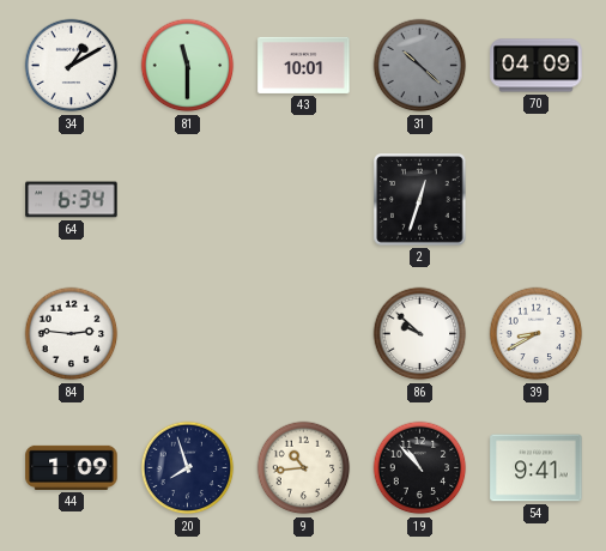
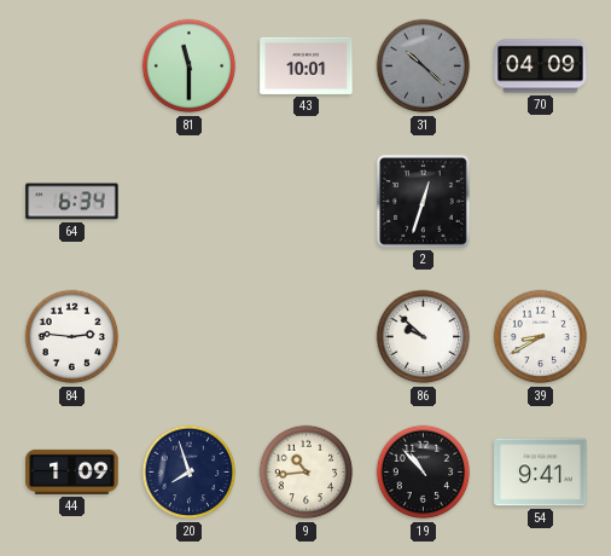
34: 1:10 -> none
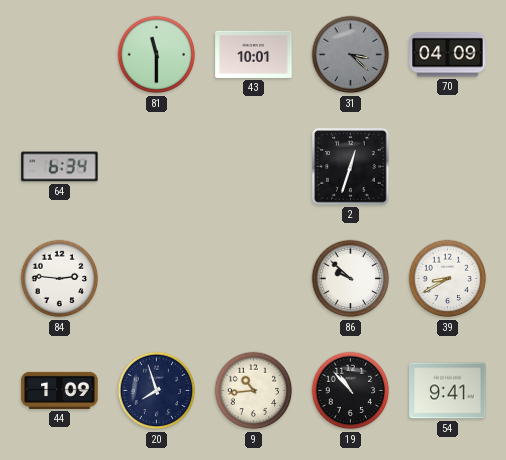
31: 10:22 -> 3:22
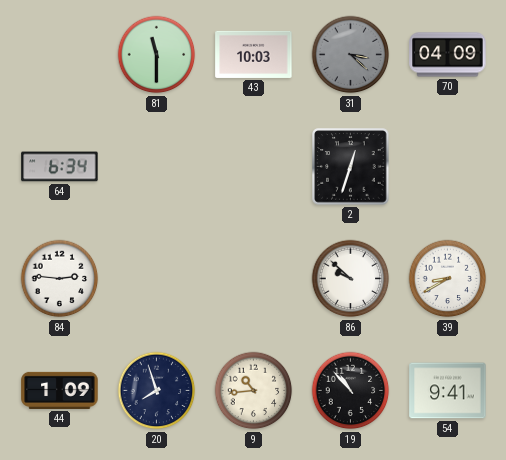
43: 10:01 -> 10:03
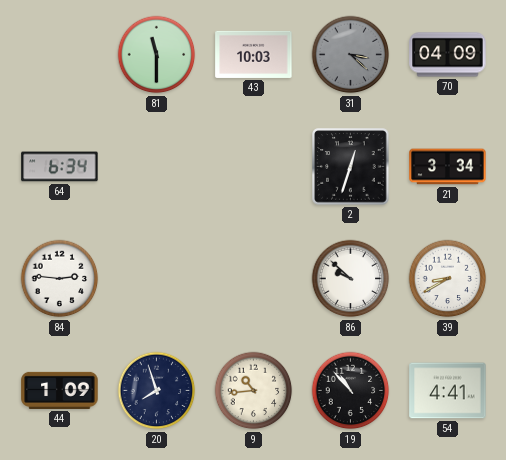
21: none -> 3:34
54: 9:41 -> 4:41
